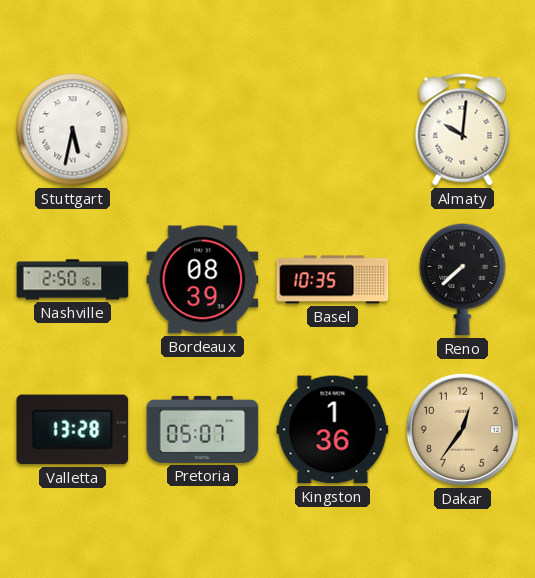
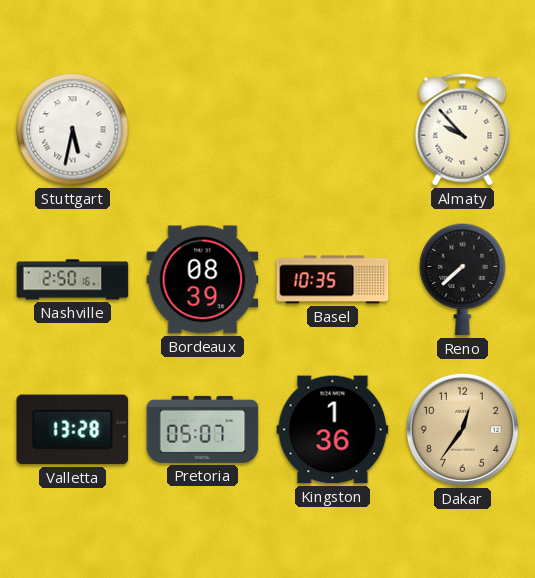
Almaty: 10:01 -> 9:53
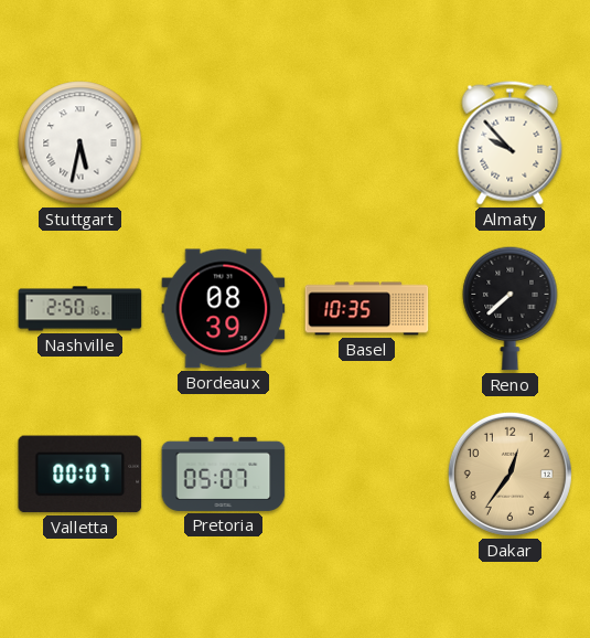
Valletta: 13:28 -> 00:07
Kingston: 1:36 -> none
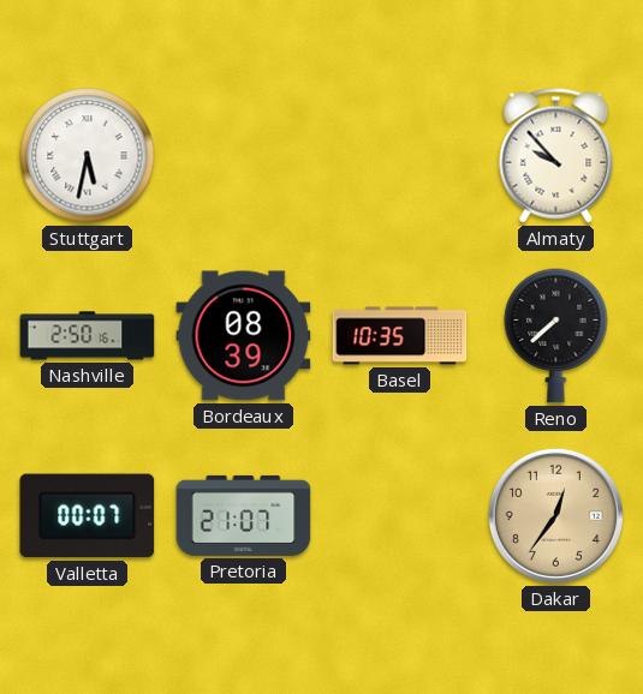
Pretoria: 05:07 -> 21:07
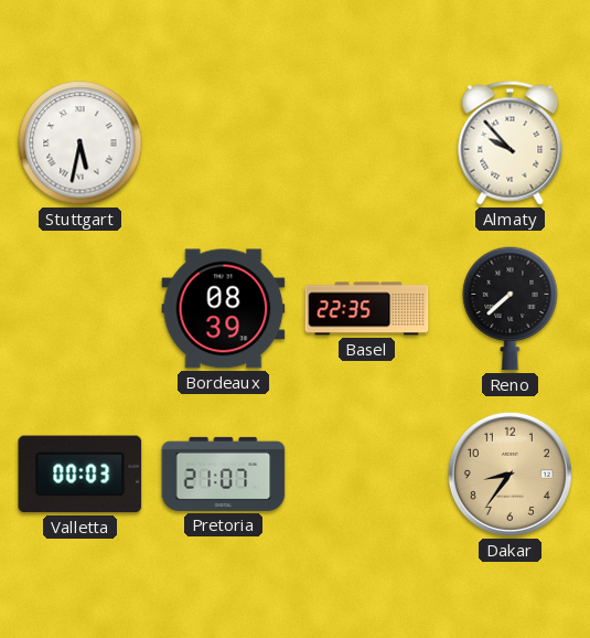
Nashville: 2:50 -> none
Basel: 10:35 -> 22:35
Valletta: 00:07 -> 00:03
Dakar: 12:36 -> 8:36
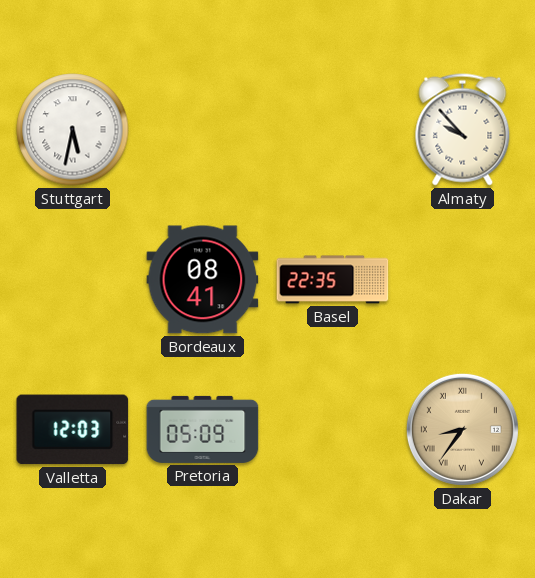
Bordeaux: 08:39 -> 08:41
Reno: 7:38 -> none
Valletta: 00:03 -> 12:03
Pretoria: 21:07 -> 05:09
Dakar numerals: Arabic -> Roman
